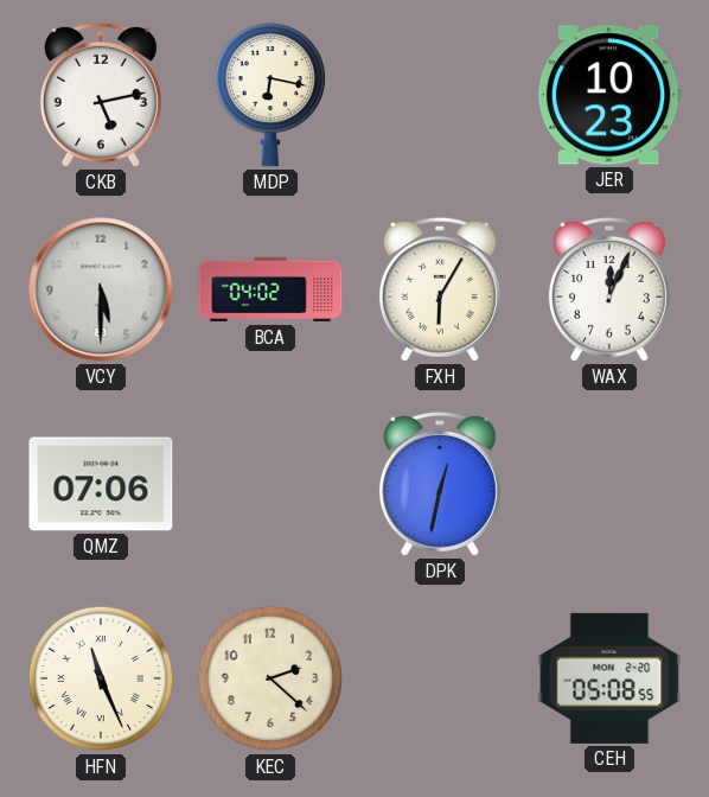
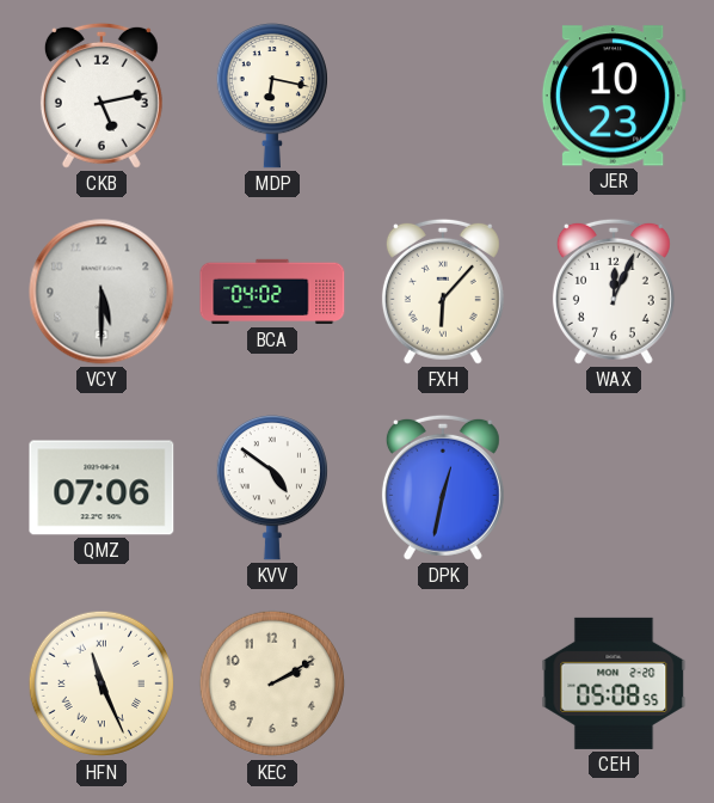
FXH: 6:05 -> 6:07
KVV: none -> 4:51
KEC: 2:22 -> 2:10
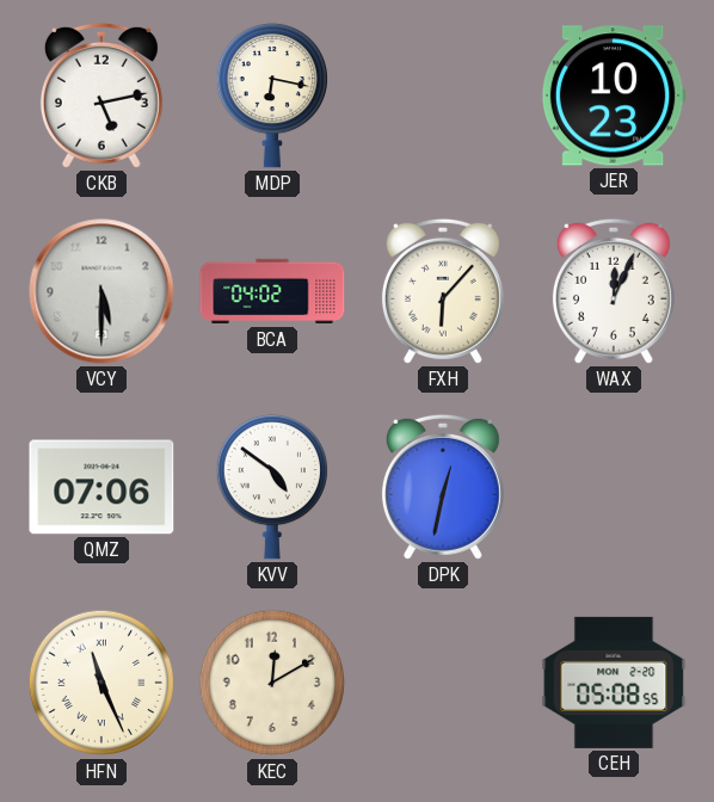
KEC: 2:10 -> 12:10
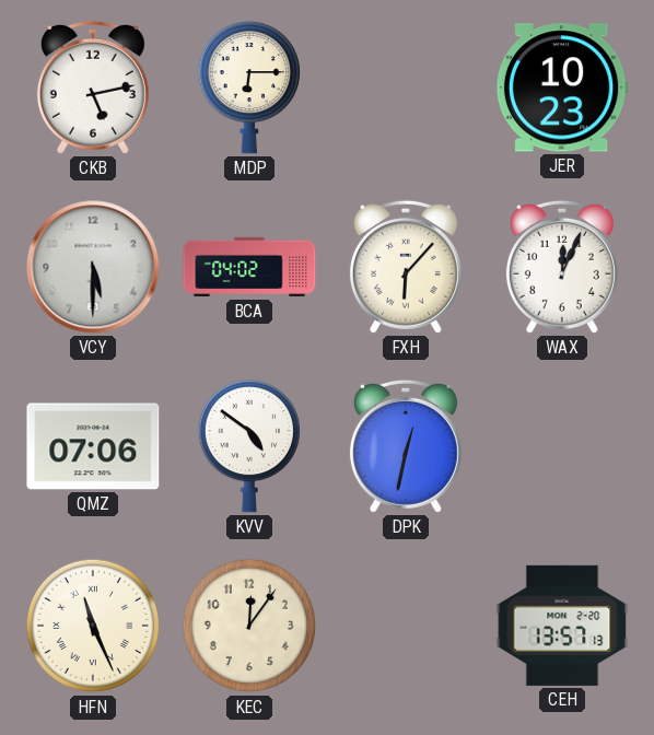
MDP: 6:17 -> 6:15
KEC: 12:10 -> 12:06
CEH: 05:08 -> 13:57
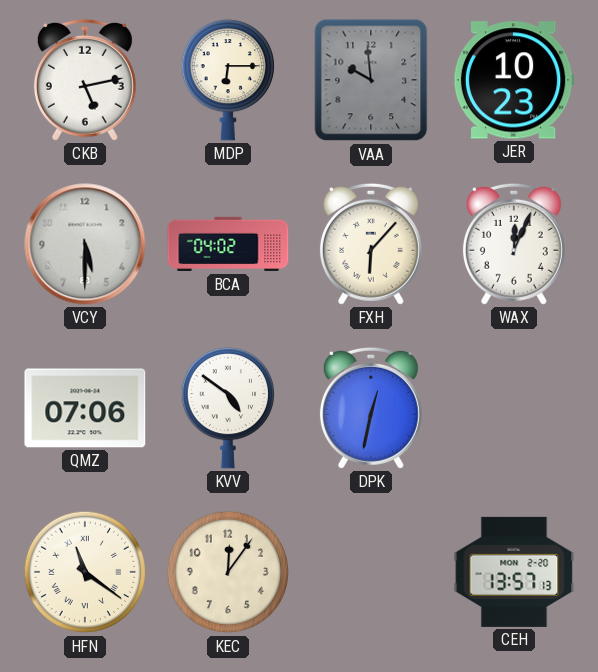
VAA: none -> 9:59
HFN: 11:26 -> 11:21
